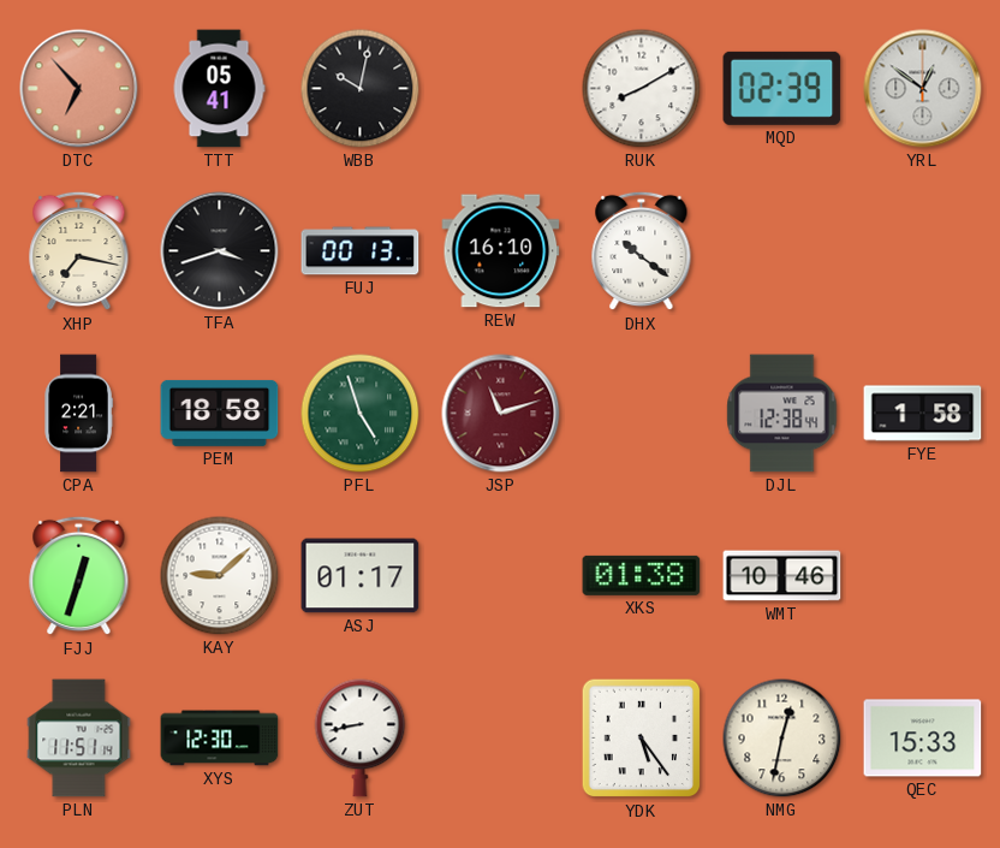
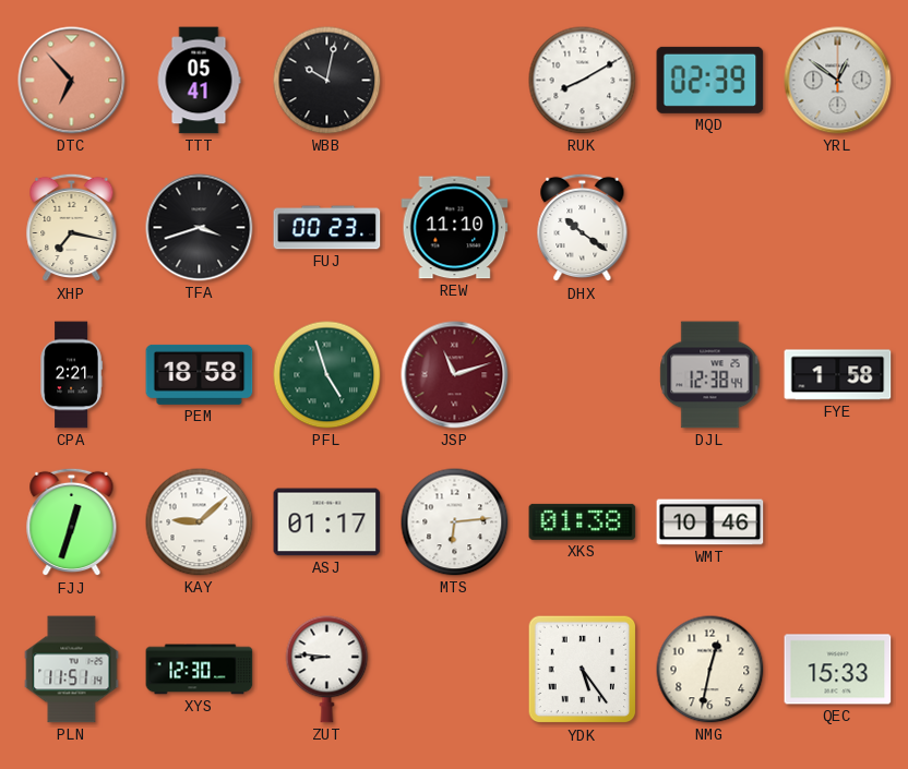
FUJ: 00:13 -> 00:23
REW: 16:10 -> 11:10
MTS: none -> 6:14
ZUT: 8:43 -> 8:46
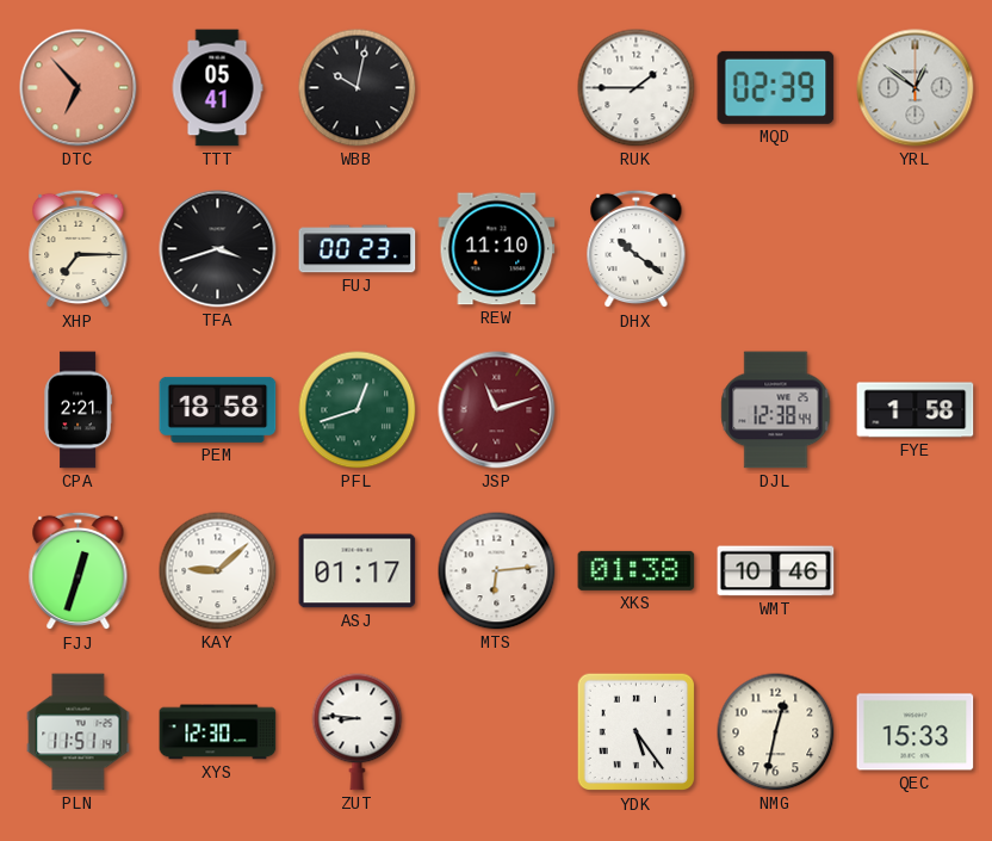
RUK: 8:10 -> 1:45
XHP: 7:17 -> 7:15
PFL: 4:57 -> 12:42
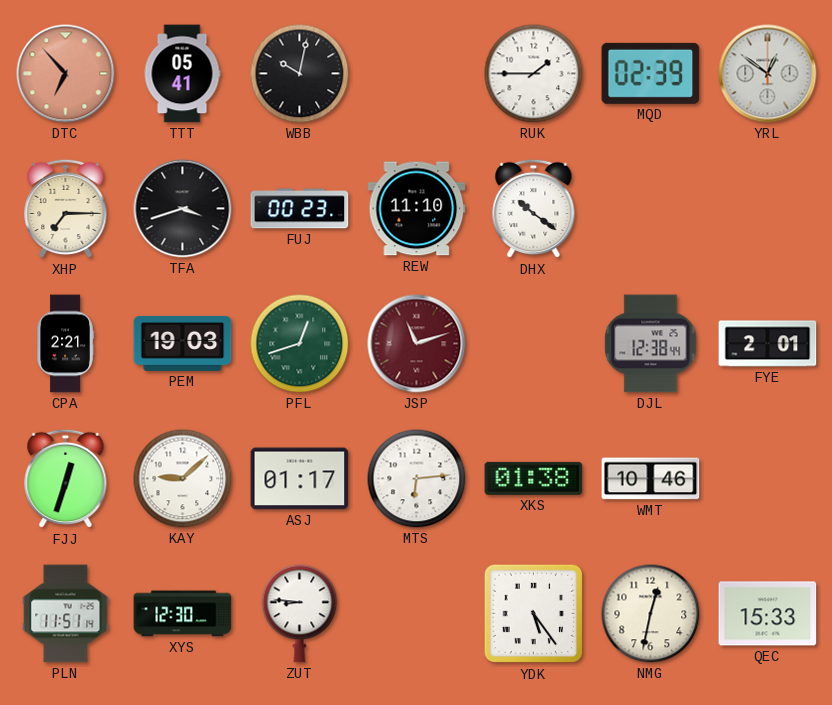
PEM: 18:58 -> 19:03
FYE: 1:58 -> 2:01
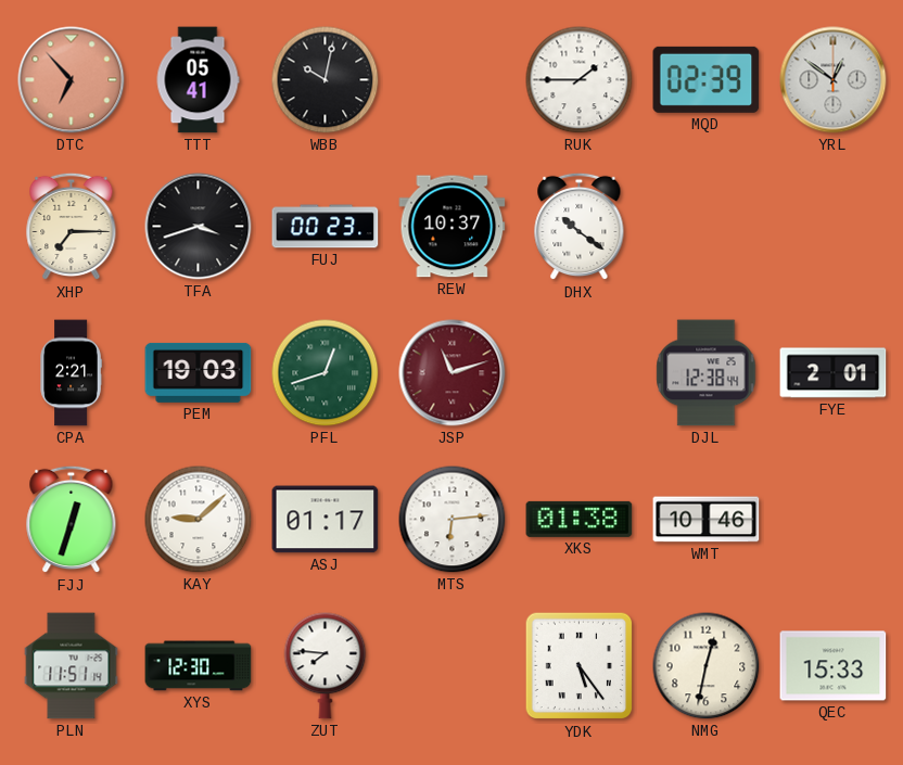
REW: 11:10 -> 10:37
ZUT: 8:46 -> 7:46
